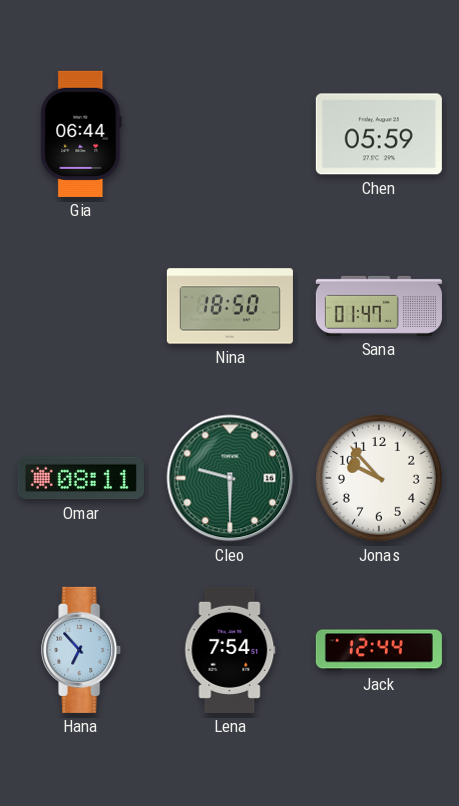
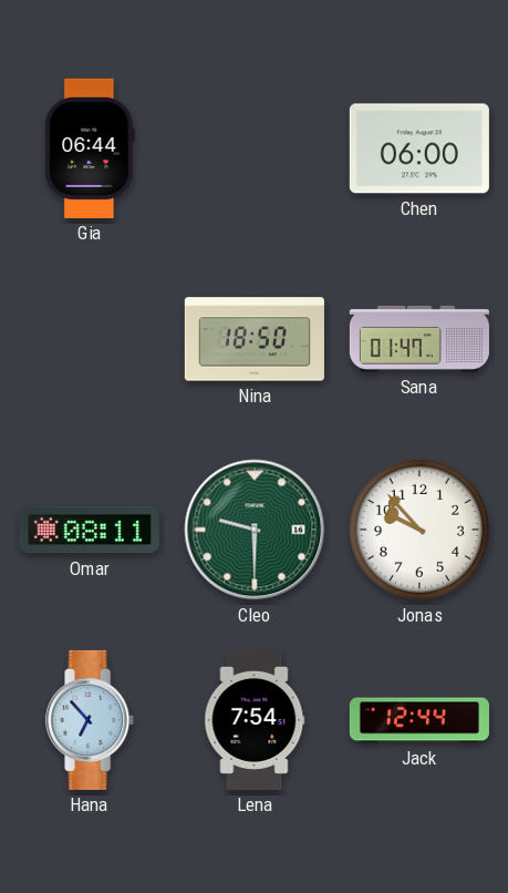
Chen: 05:59 -> 06:00
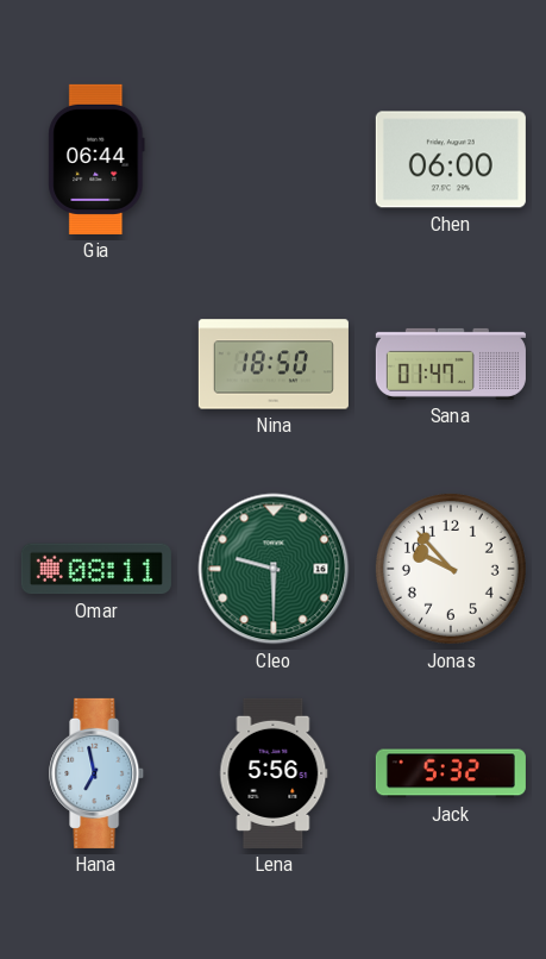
Hana: 6:53 -> 6:58
Lena: 7:54 -> 5:56
Jack: 12:44 -> 5:32
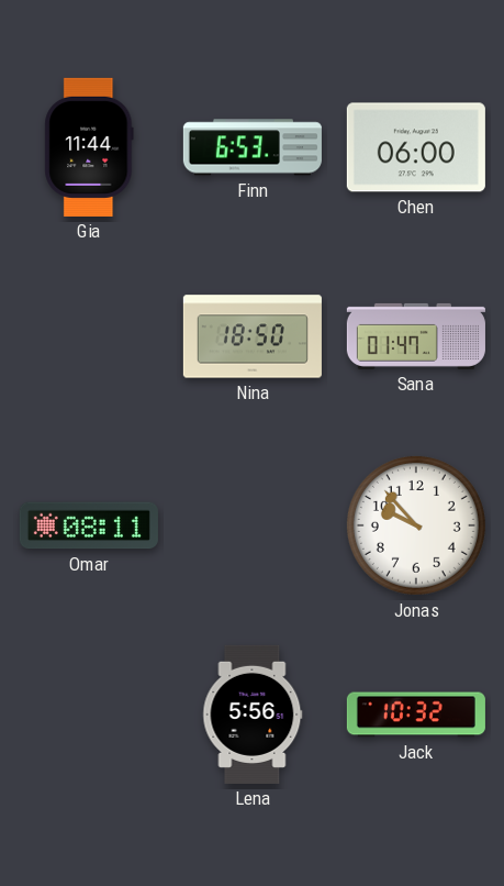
Gia: 06:44 -> 11:44
Finn: none -> 6:53
Cleo: 9:30 -> none
Hana: 6:58 -> none
Jack: 5:32 -> 10:32
